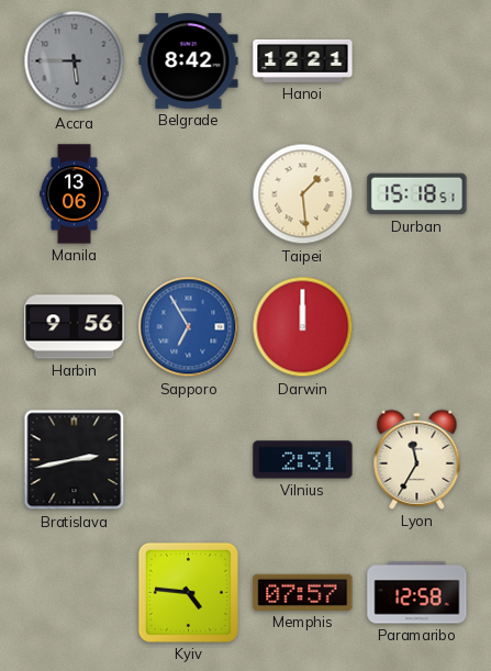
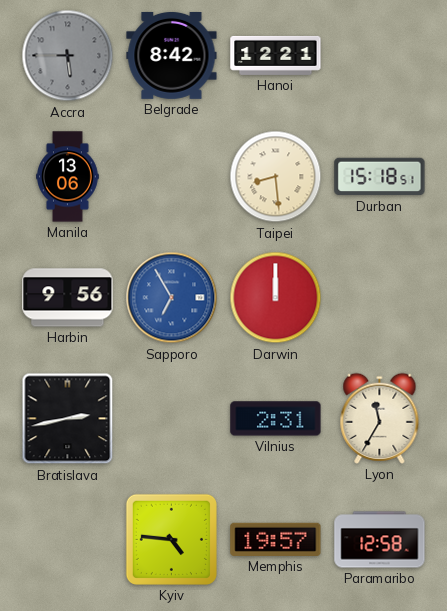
Taipei: 1:29 -> 8:29
Memphis: 07:57 -> 19:57
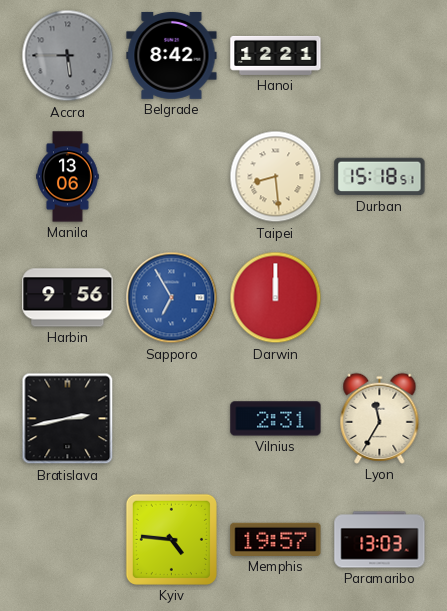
Paramaribo: 12:58 -> 13:03
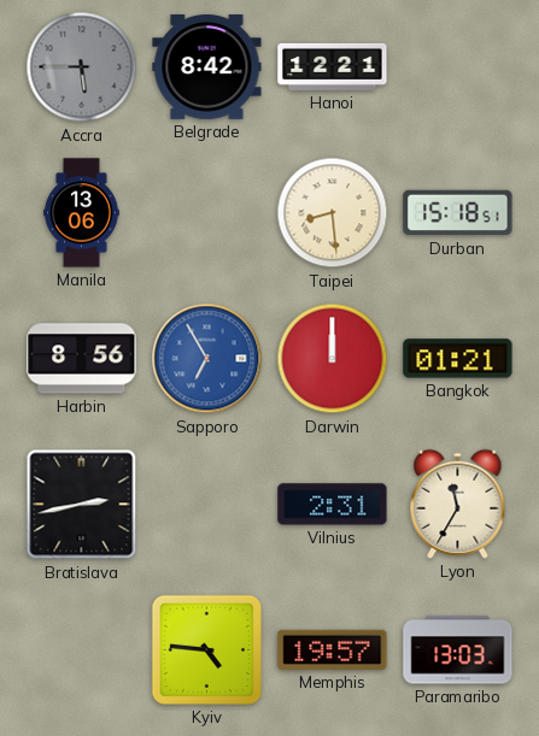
Harbin: 9:56 -> 8:56
Bangkok: none -> 01:21
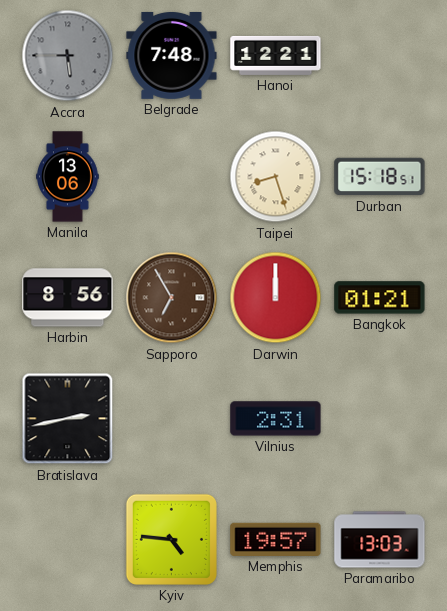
Belgrade: 8:42 -> 7:48
Taipei: 8:29 -> 8:27
Sapporo dial: blue -> brown
Lyon: 11:35 -> none
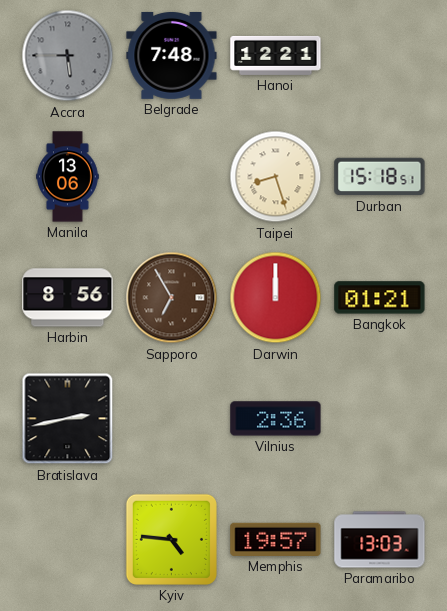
Vilnius: 2:31 -> 2:36
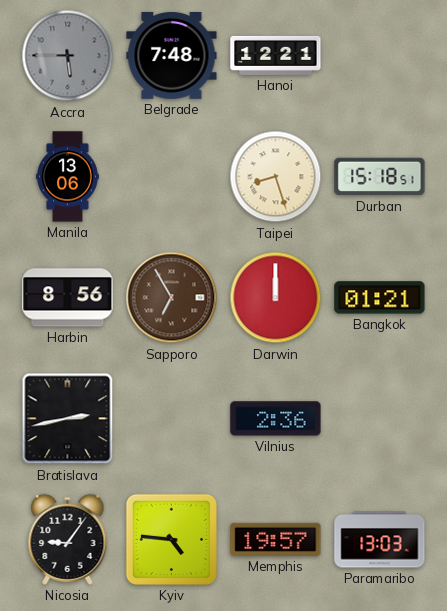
Nicosia: none -> 9:06
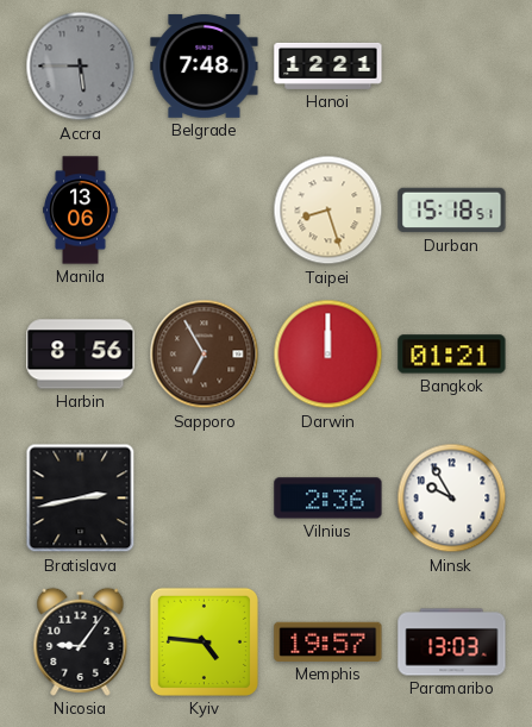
Minsk: none -> 9:55
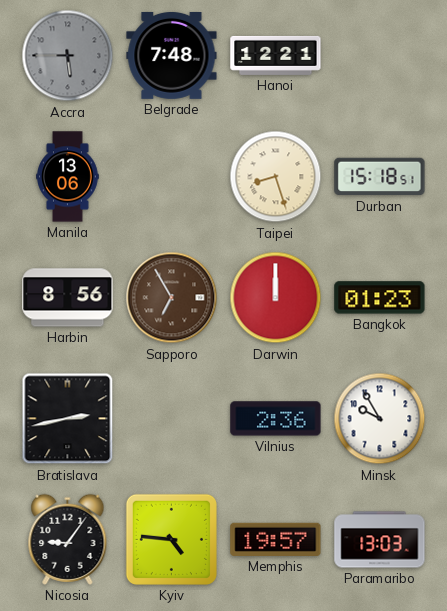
Bangkok: 01:21 -> 01:23
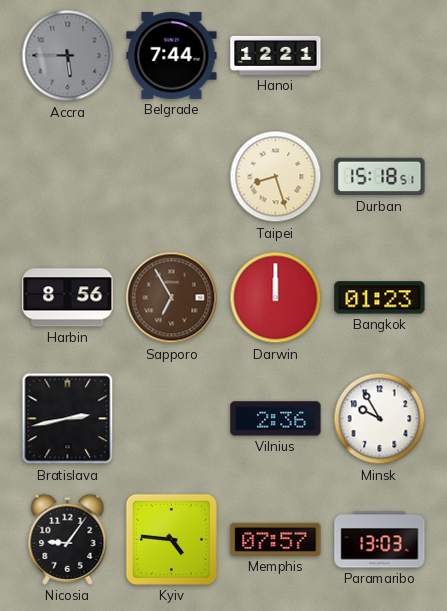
Belgrade: 7:48 -> 7:44
Manila: 13:06 -> none
Memphis: 19:57 -> 07:57
